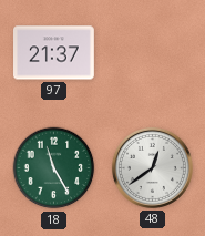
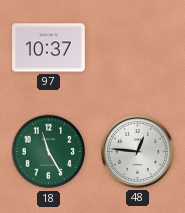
97: 21:37 -> 10:37
48: 12:39 -> 12:46
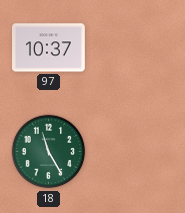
48: 12:46 -> none
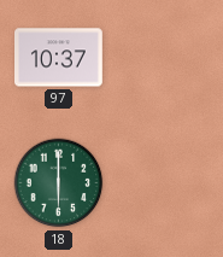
18: 11:25 -> 6:00
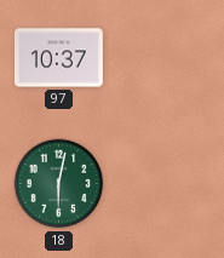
18: 6:00 -> 6:02
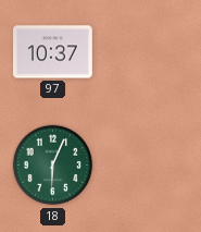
18: 6:02 -> 6:04
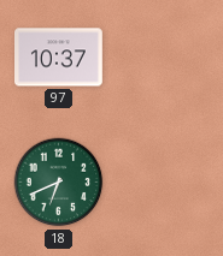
18: 6:04 -> 6:41
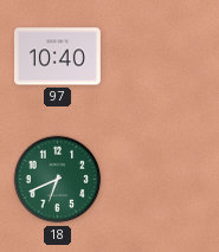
97: 10:37 -> 10:40
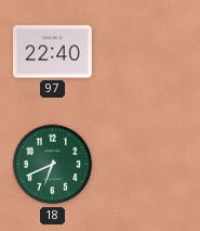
97: 10:40 -> 22:40
